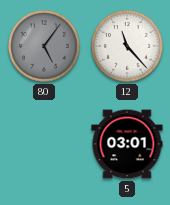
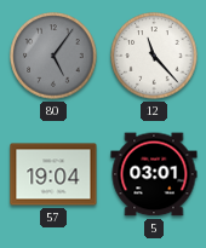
57: none -> 19:04
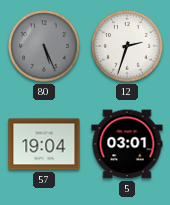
80: 5:06 -> 5:26
12: 11:23 -> 2:33
